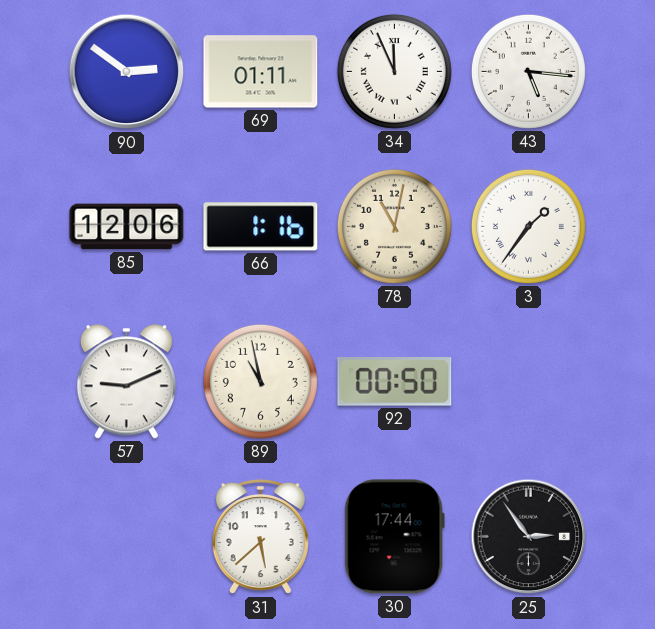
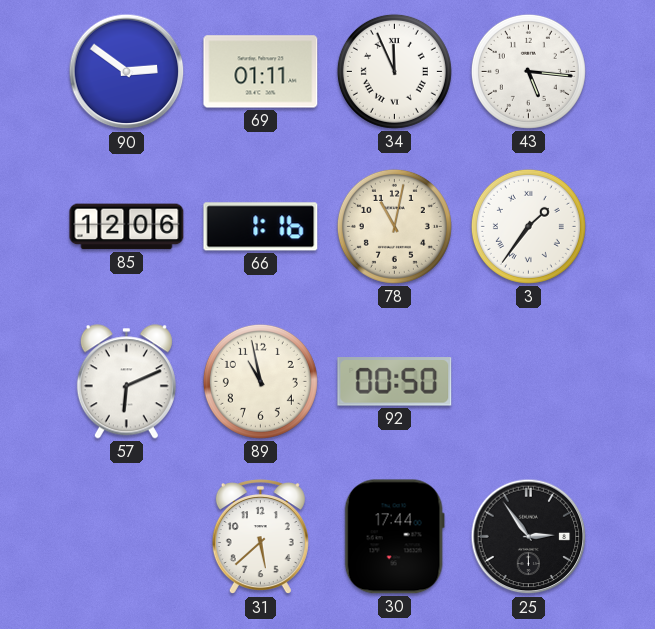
57: 9:11 -> 6:11
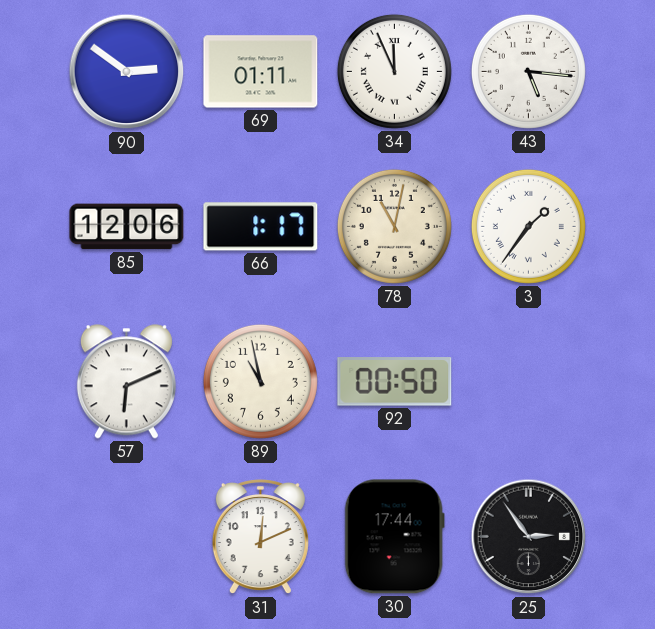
66: 1:16 -> 1:17
31: 5:38 -> 12:11
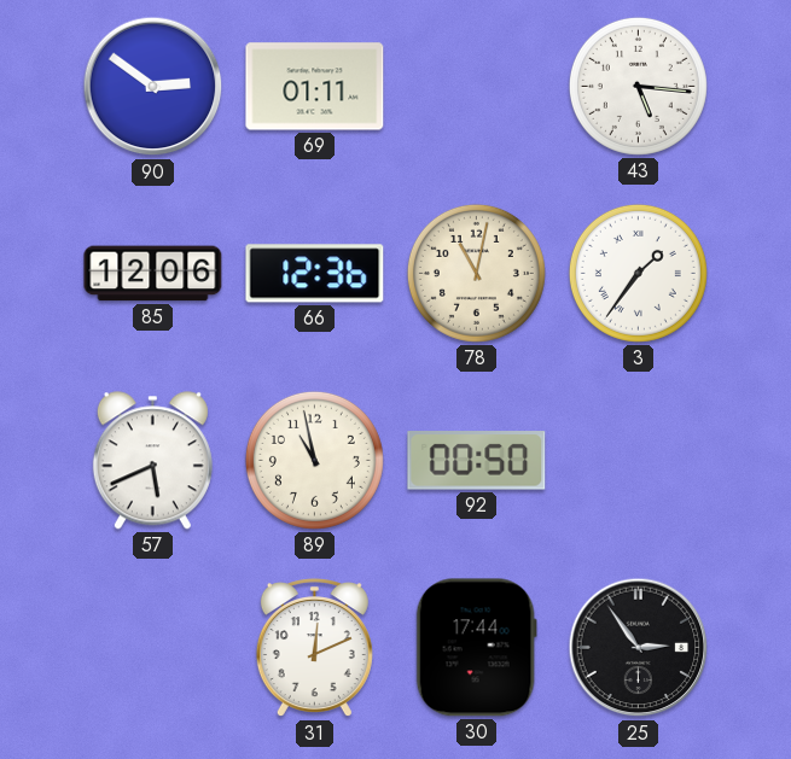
34: 11:56 -> none
66: 1:17 -> 12:36
57: 6:11 -> 5:41
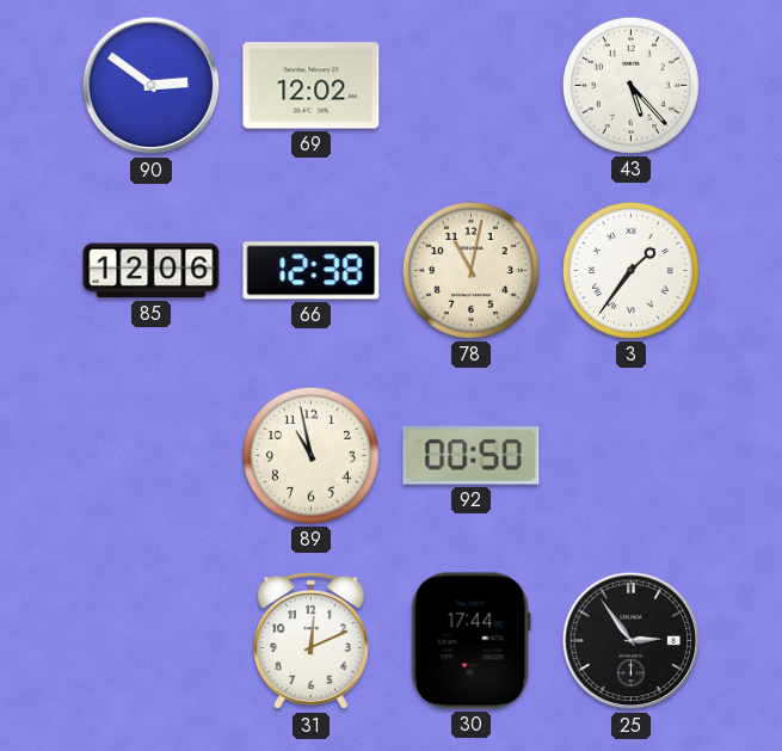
69: 01:11 -> 12:02
43: 5:16 -> 5:23
66: 12:36 -> 12:38
57: 5:41 -> none
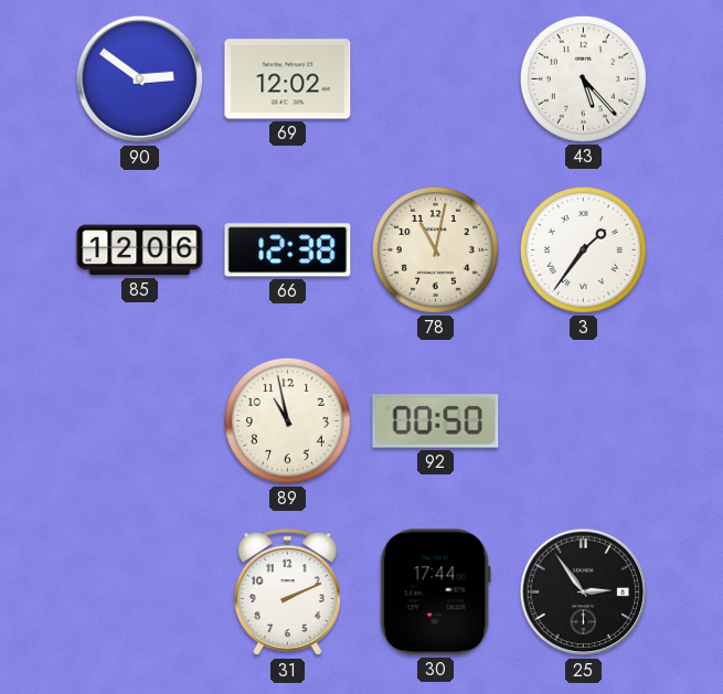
31: 12:11 -> 2:11
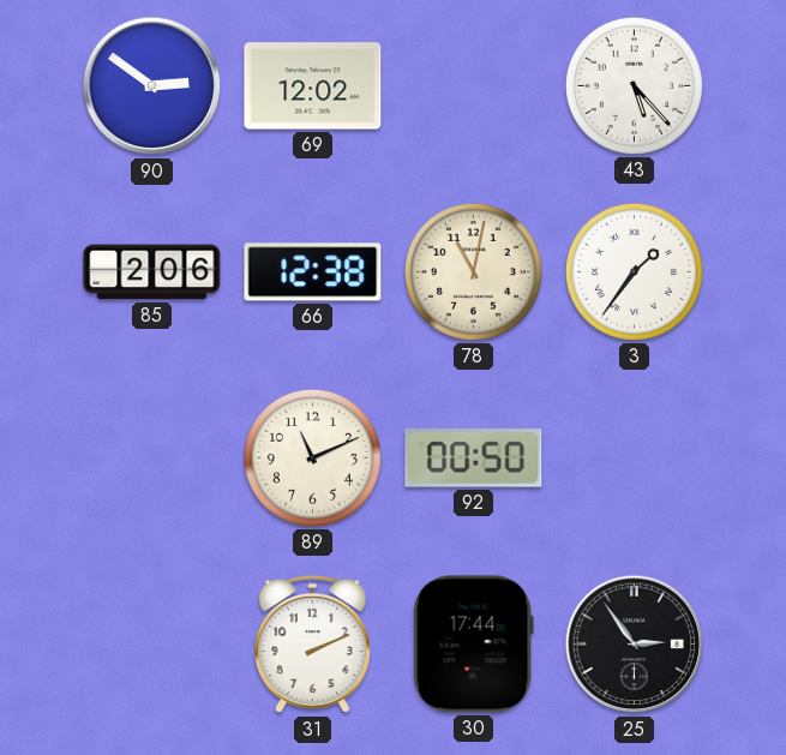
85: 12:06 -> 2:06
89: 10:58 -> 11:11
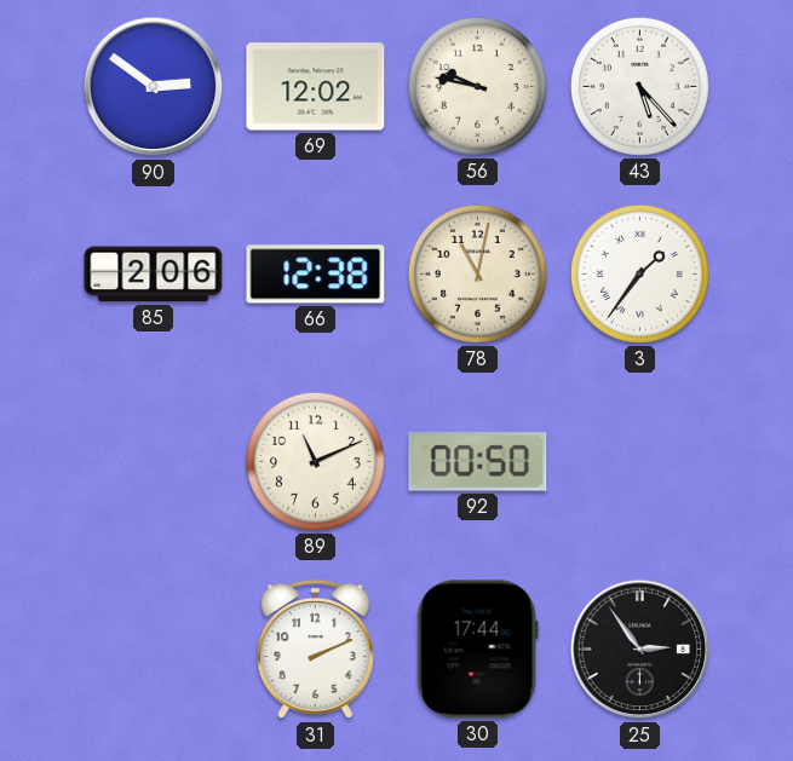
56: none -> 9:47
